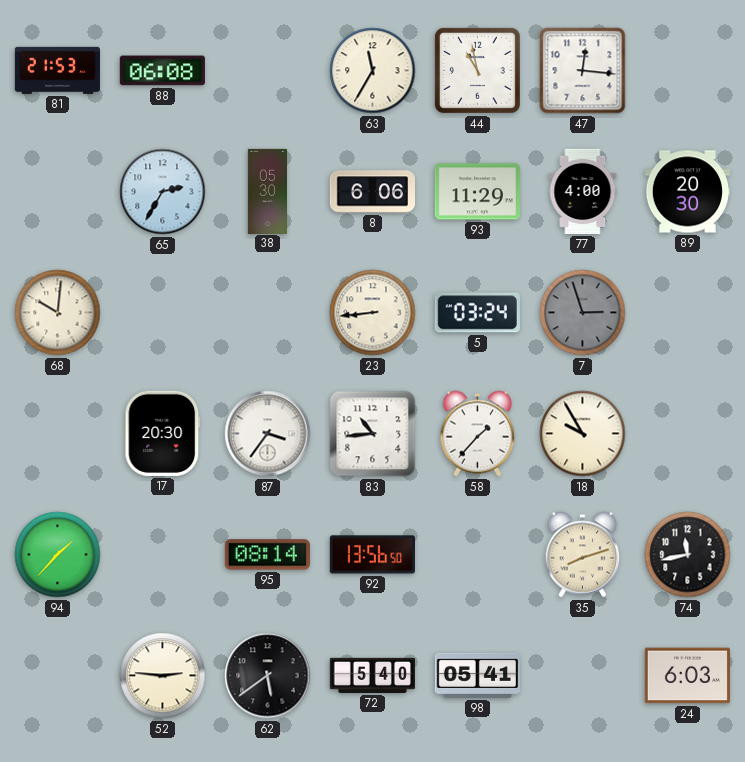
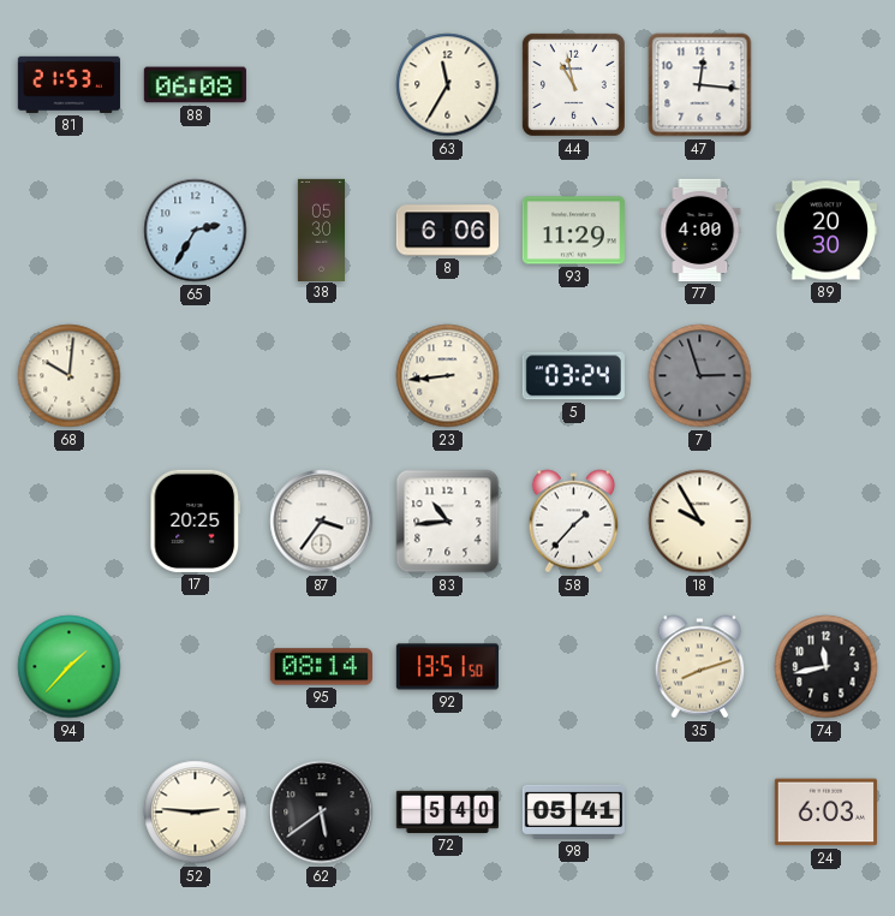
17: 20:30 -> 20:25
92: 13:56 -> 13:51
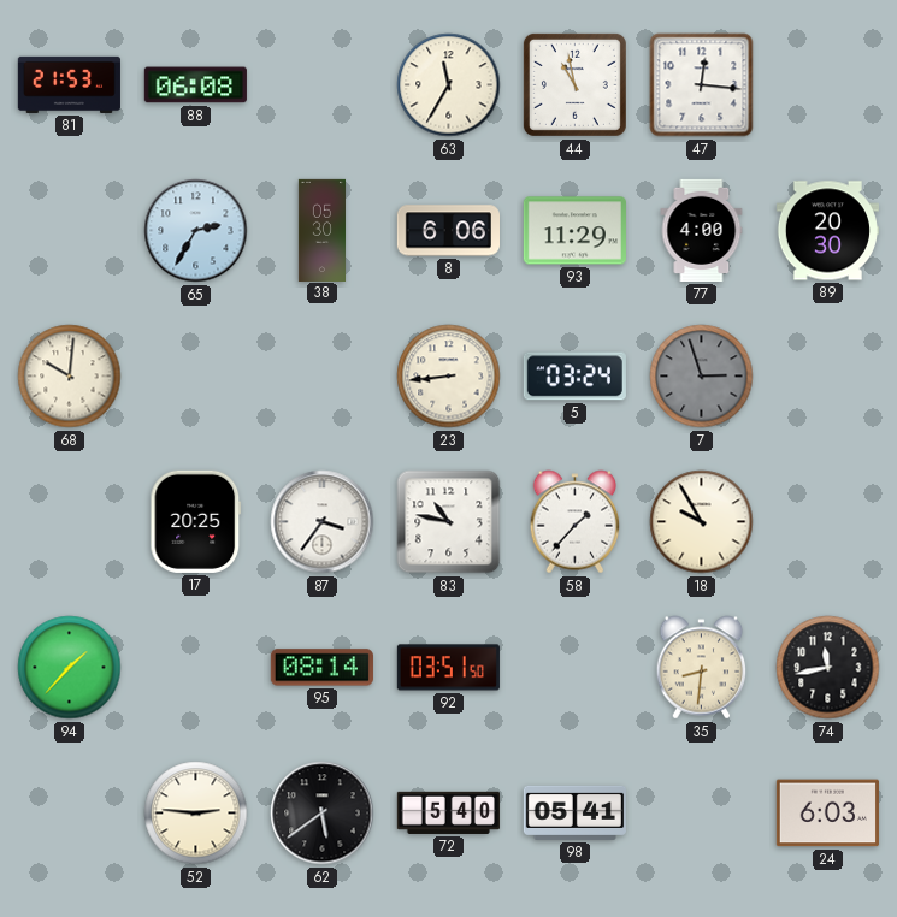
83: 10:44 -> 10:47
92: 13:51 -> 03:51
35: 8:12 -> 8:31
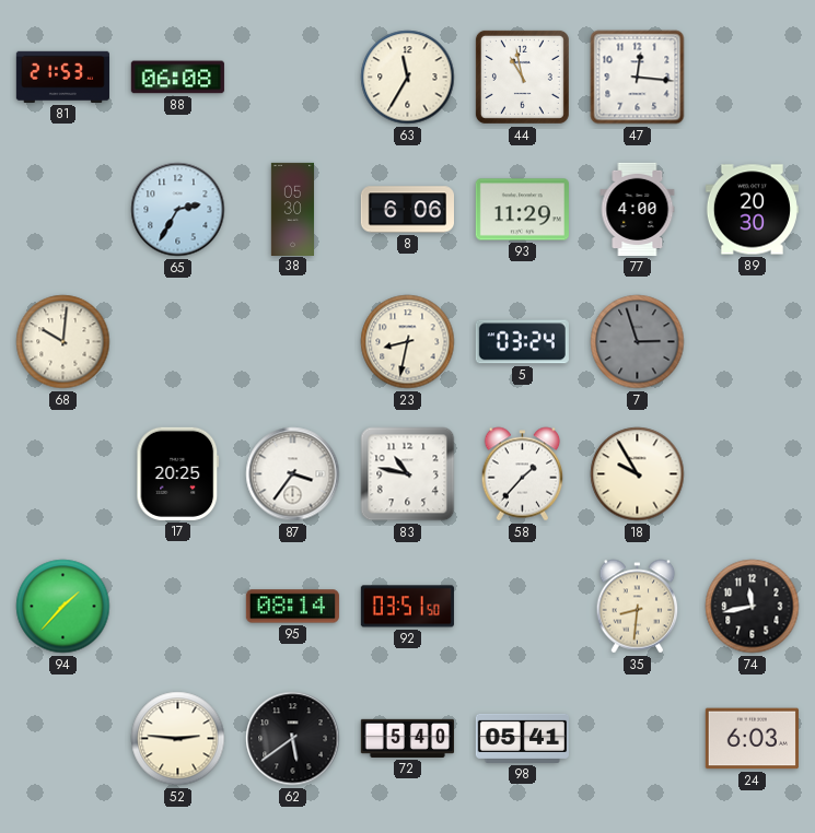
23: 8:44 -> 8:32
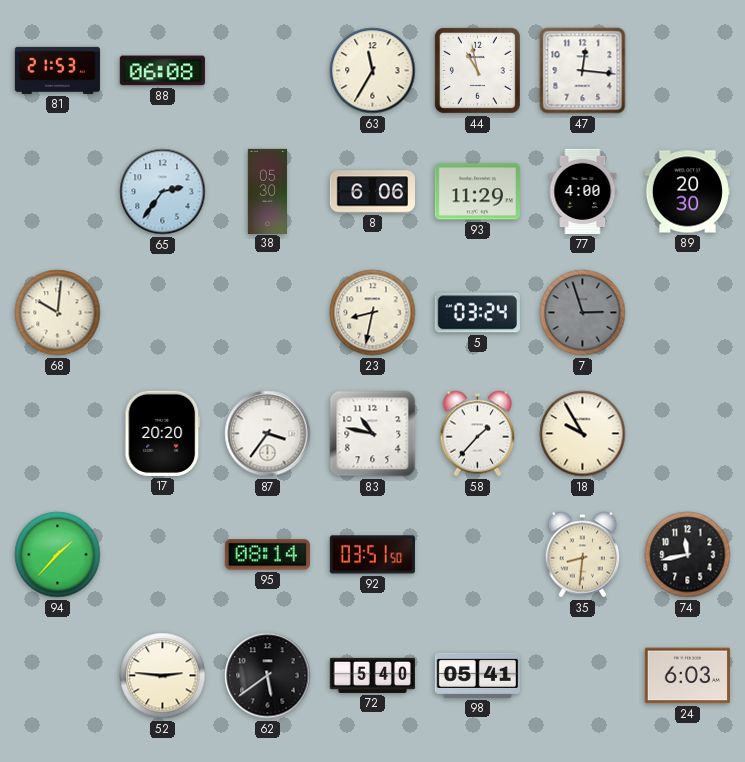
65: 2:35 -> 2:36
17: 20:25 -> 20:20
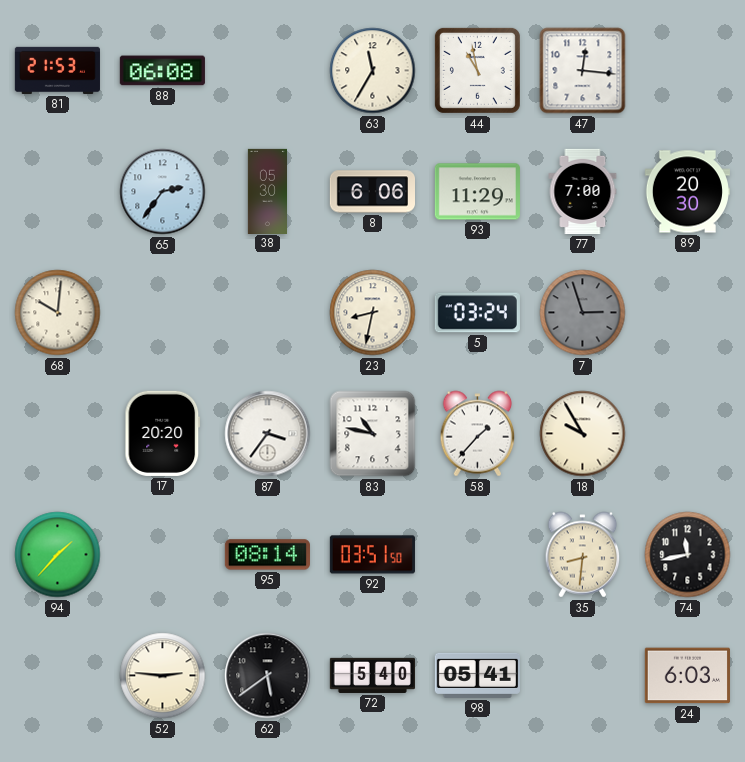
77: 4:00 -> 7:00
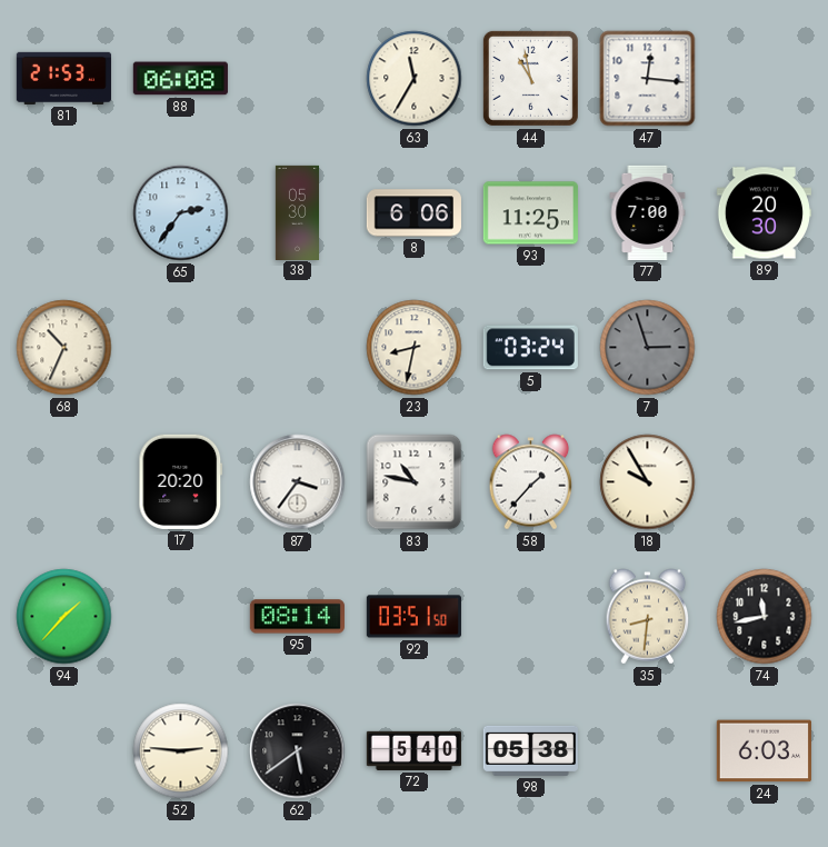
93: 11:29 -> 11:25
68: 10:01 -> 10:34
98: 05:41 -> 05:38
